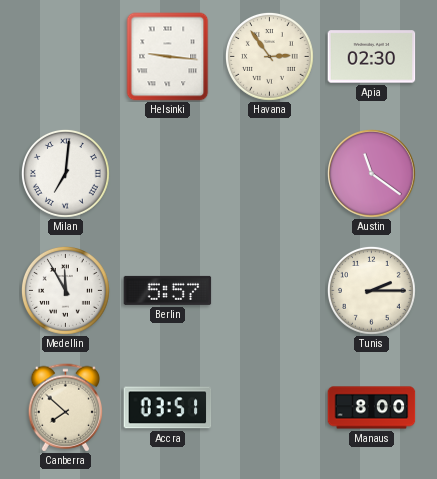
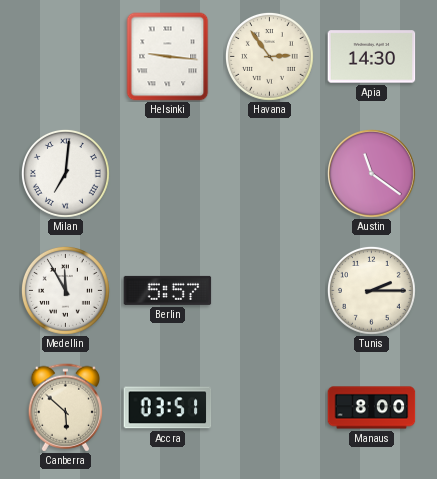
Apia: 02:30 -> 14:30
Canberra: 7:52 -> 5:52
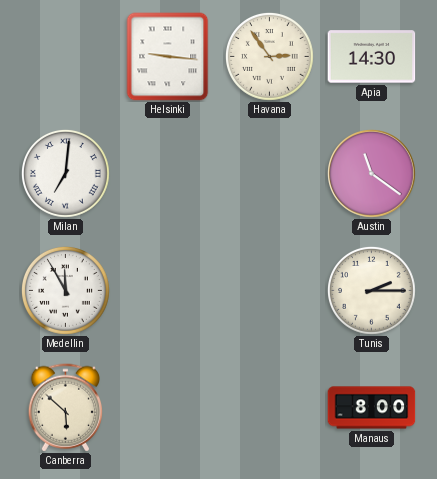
Berlin: 5:57 -> none
Accra: 03:51 -> none
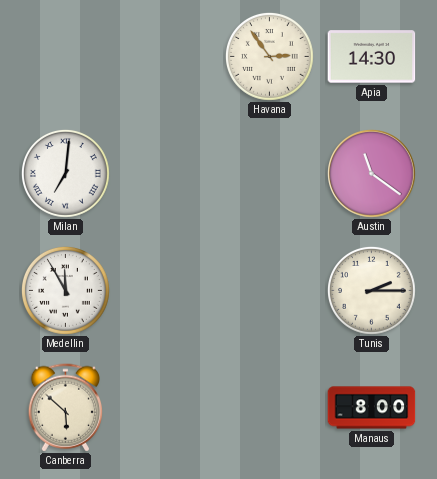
Helsinki: 9:16 -> none
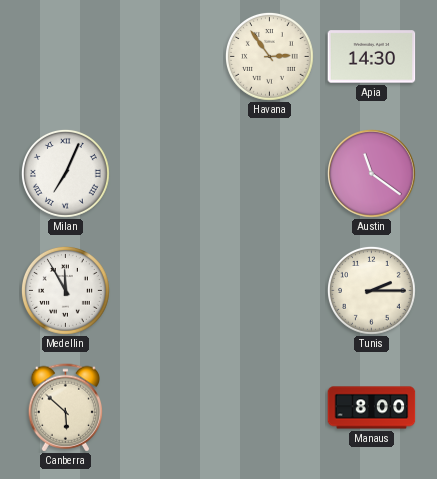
Milan: 7:01 -> 7:04
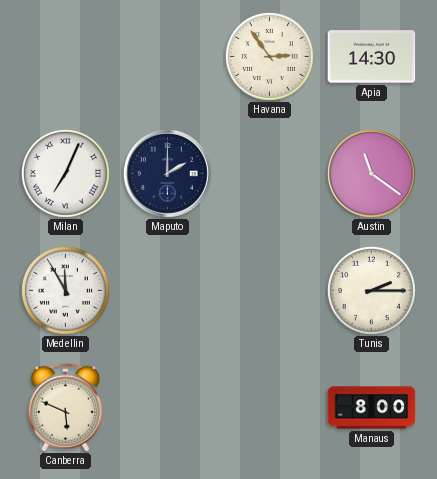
Maputo: none -> 2:00
Canberra: 5:52 -> 5:49
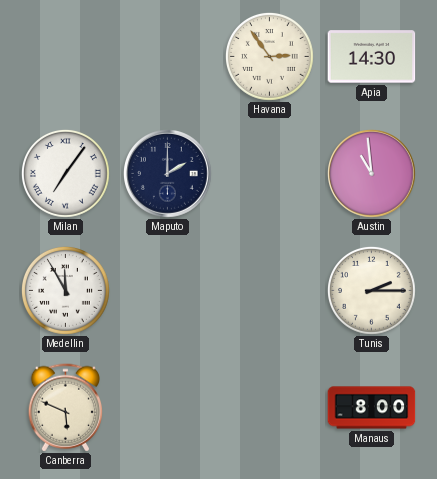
Milan: 7:04 -> 7:06
Austin: 11:21 -> 10:59
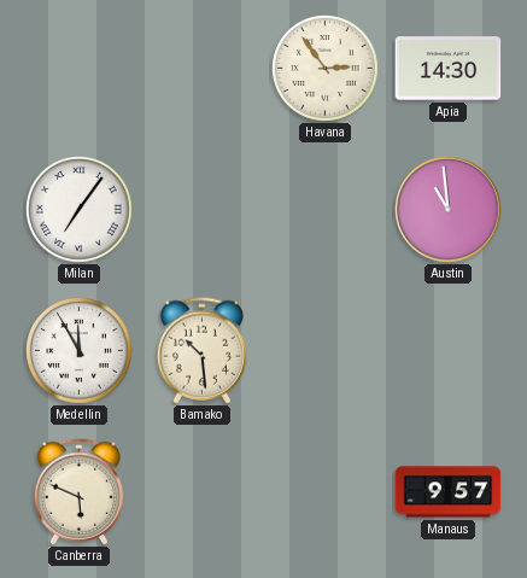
Maputo: 2:00 -> none
Bamako: none -> 10:29
Tunis: 2:15 -> none
Manaus: 8:00 -> 9:57
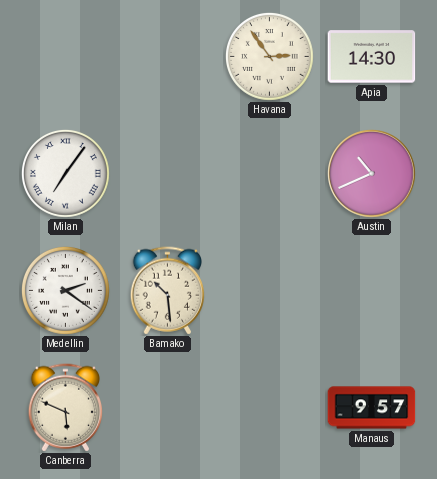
Austin: 10:59 -> 10:41
Medellin: 11:55 -> 2:21
